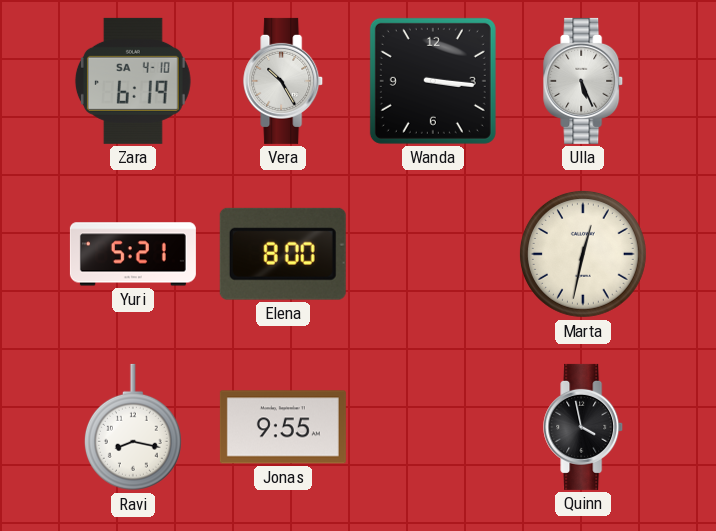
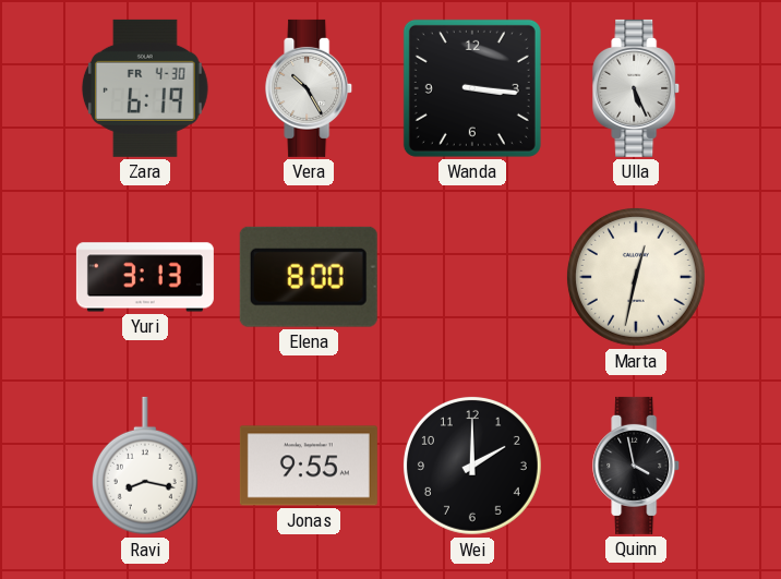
Zara date: SA 4-10 -> FR 4-30
Yuri: 5:21 -> 3:13
Wei: none -> 2:00
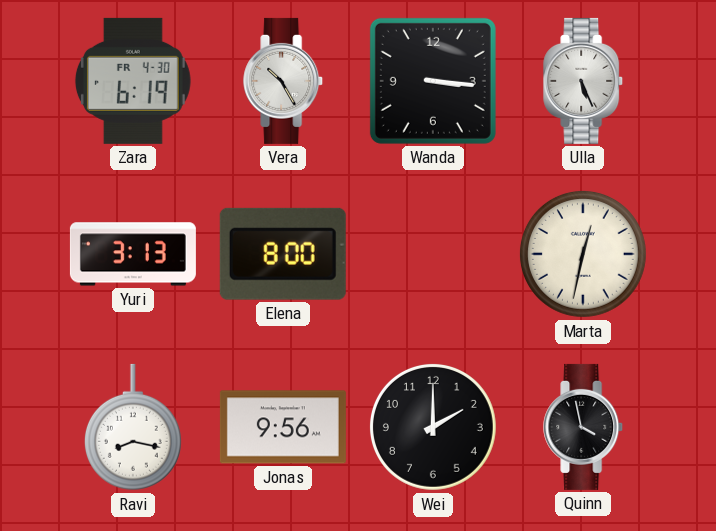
Jonas: 9:55 -> 9:56
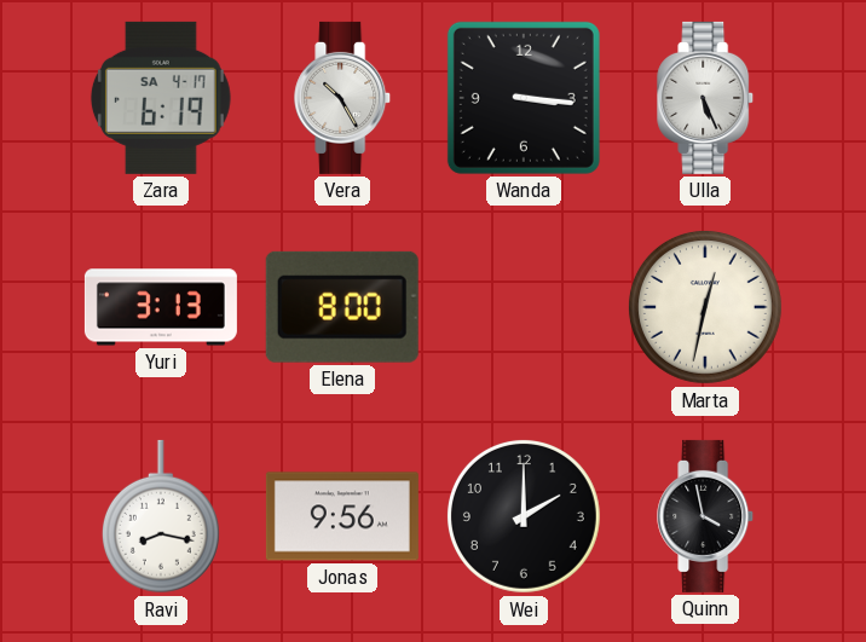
Zara date: FR 4-30 -> SA 4-17
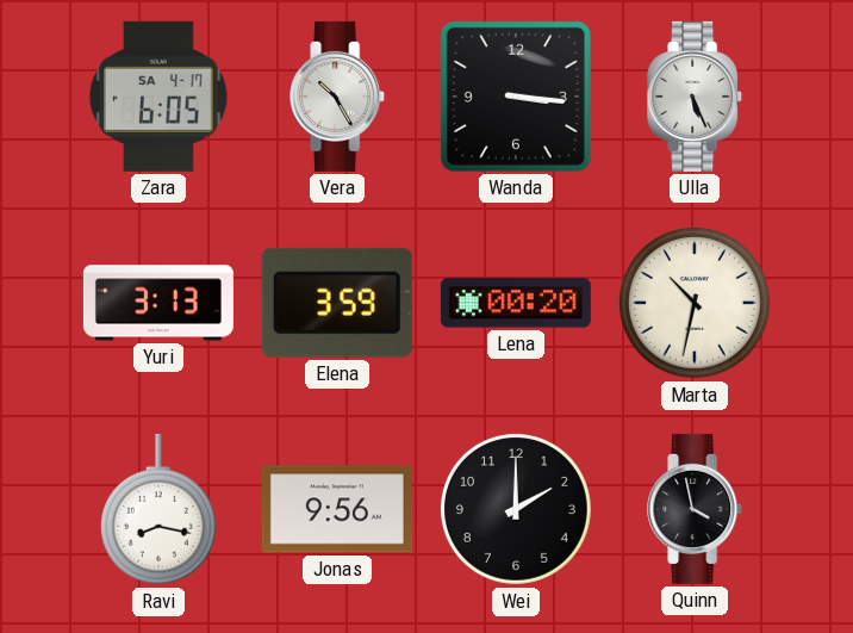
Zara: 6:19 -> 6:05
Elena: 8:00 -> 3:59
Lena: none -> 00:20
Marta: 12:32 -> 10:32
